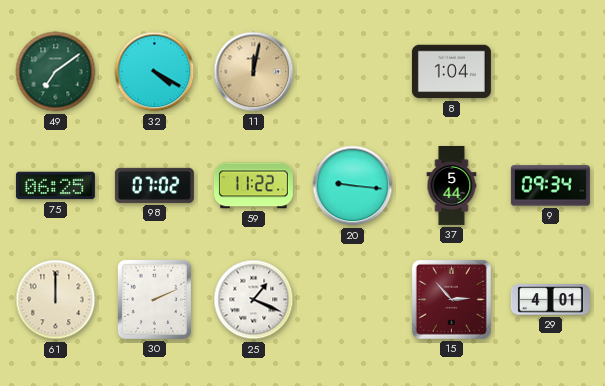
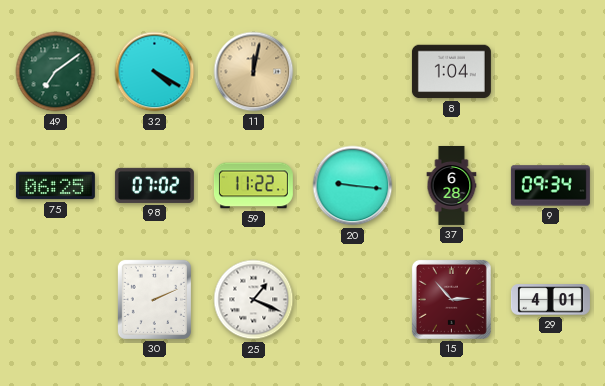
37: 5:44 -> 6:28
61: 12:00 -> none
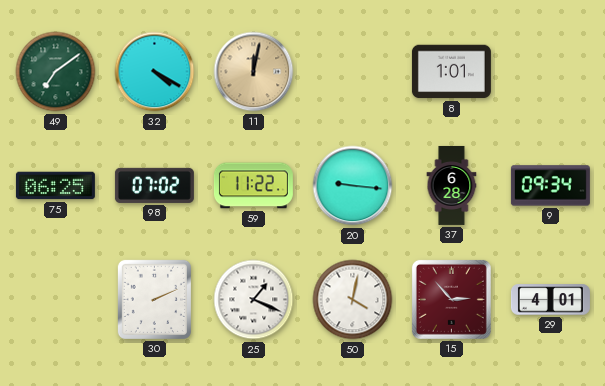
8: 1:04 -> 1:01
50: none -> 4:02
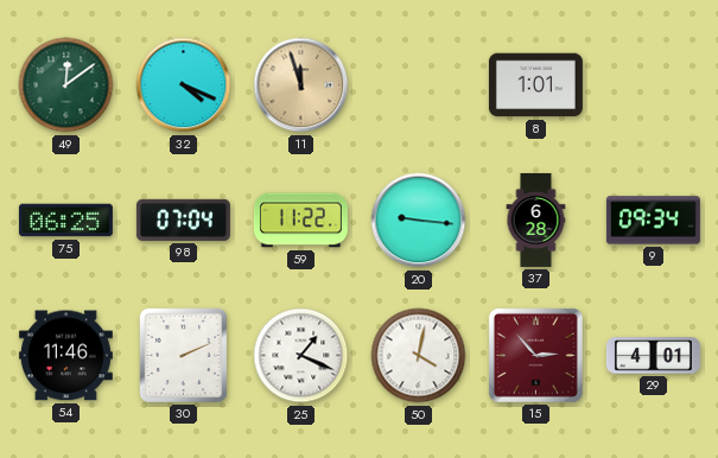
49: 7:09 -> 12:09
32: 4:20 -> 4:19
11: 12:02 -> 11:57
98: 07:02 -> 07:04
54: none -> 11:46
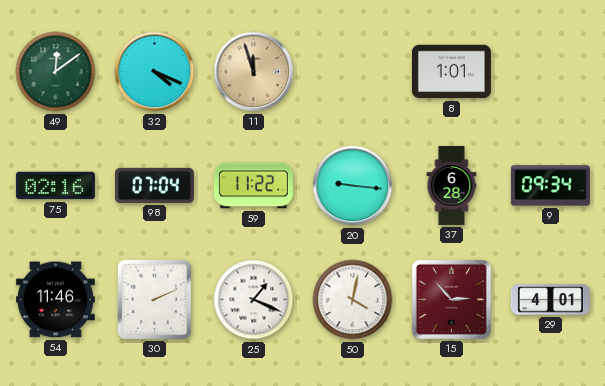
75: 06:25 -> 02:16
